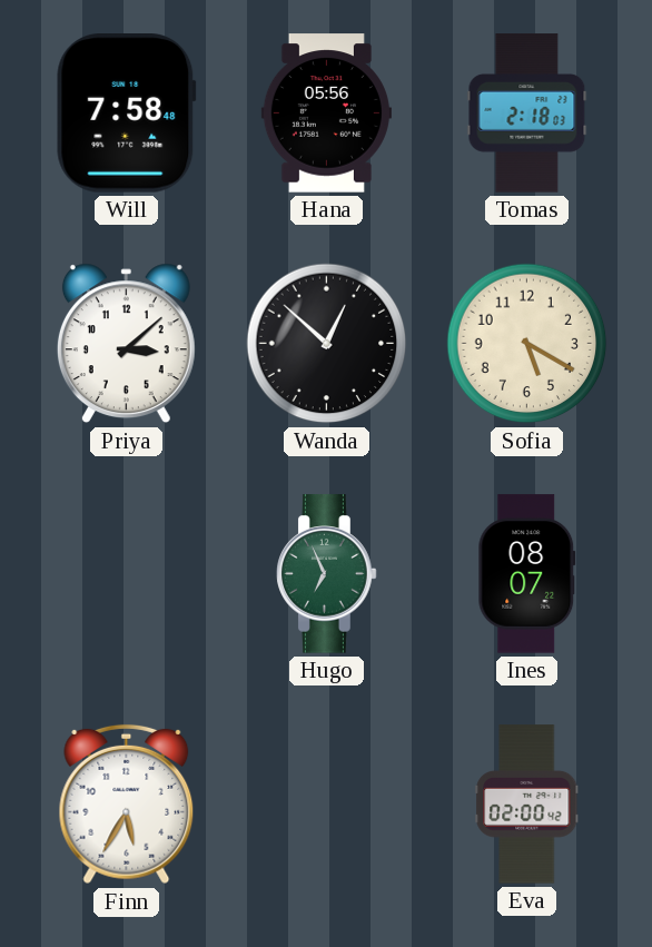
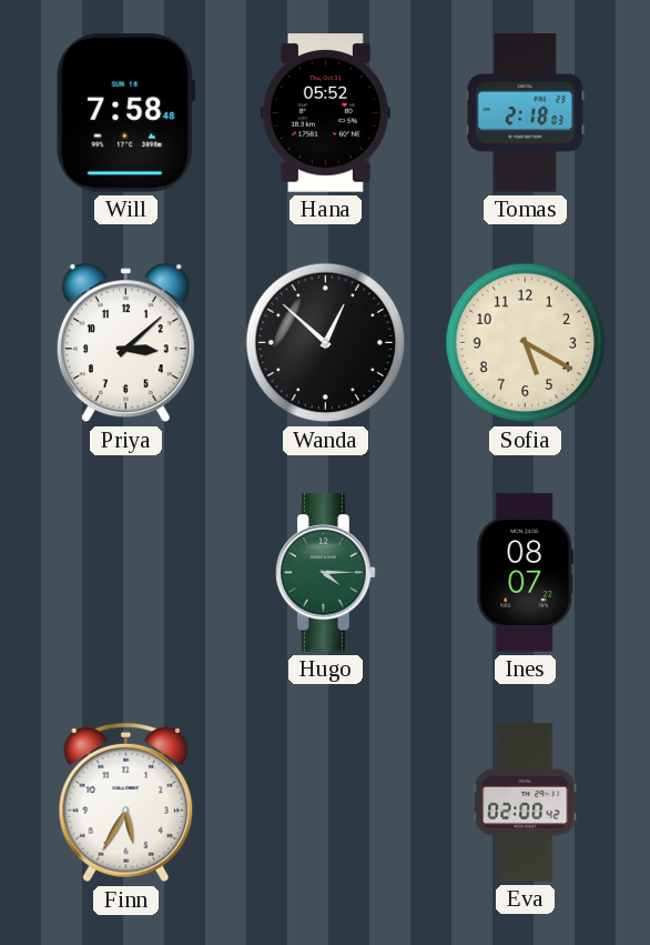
Hana: 05:56 -> 05:52
Hugo: 6:56 -> 4:15
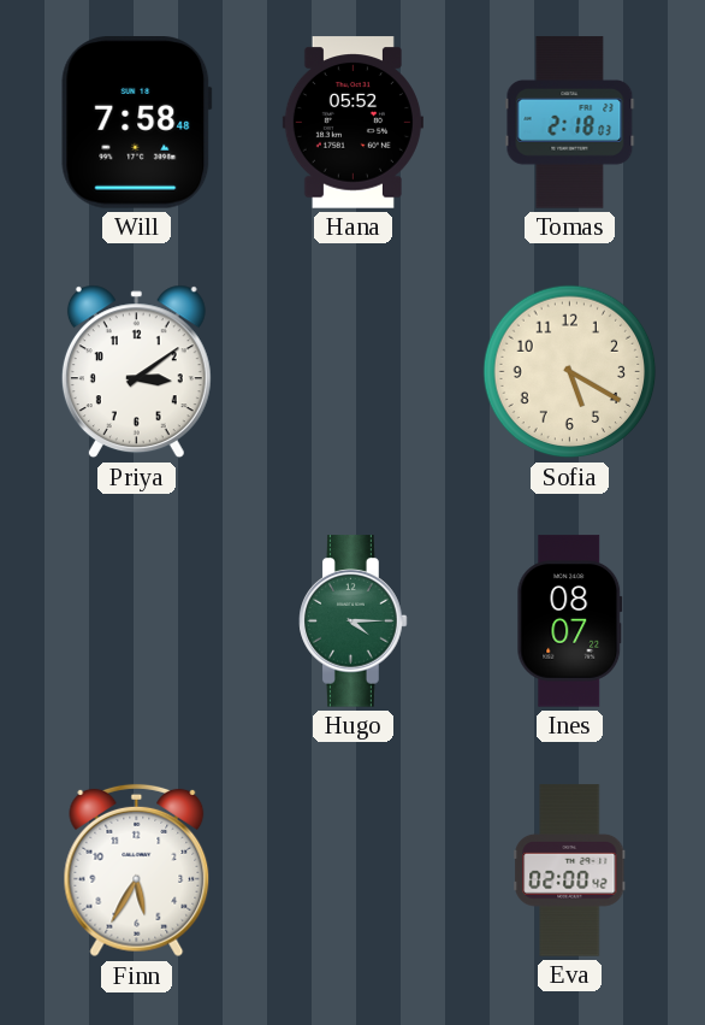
Priya: 3:08 -> 3:09
Wanda: 12:52 -> none
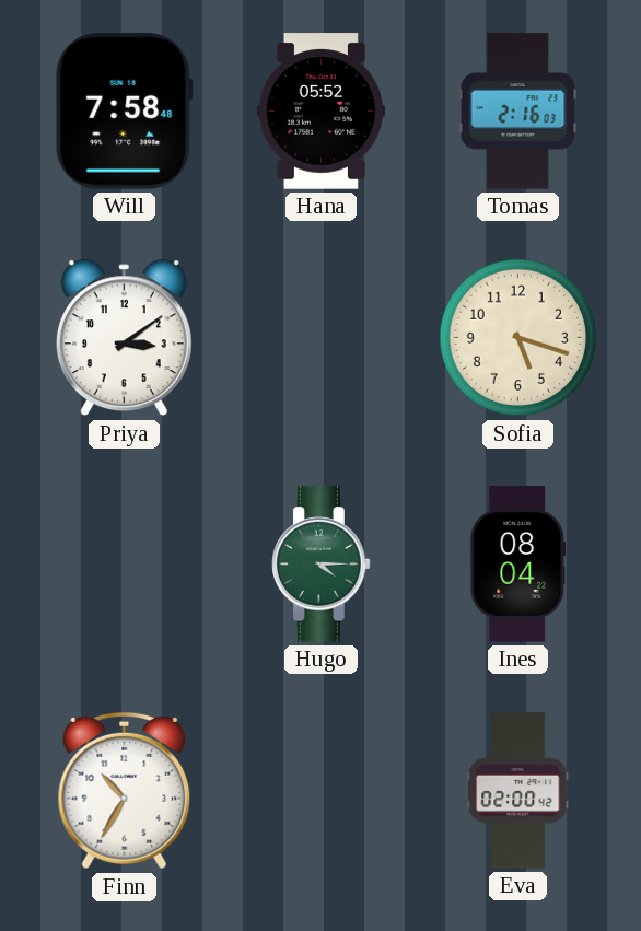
Tomas: 2:18 -> 2:16
Sofia: 5:20 -> 5:18
Ines: 08:07 -> 08:04
Finn: 5:35 -> 10:35
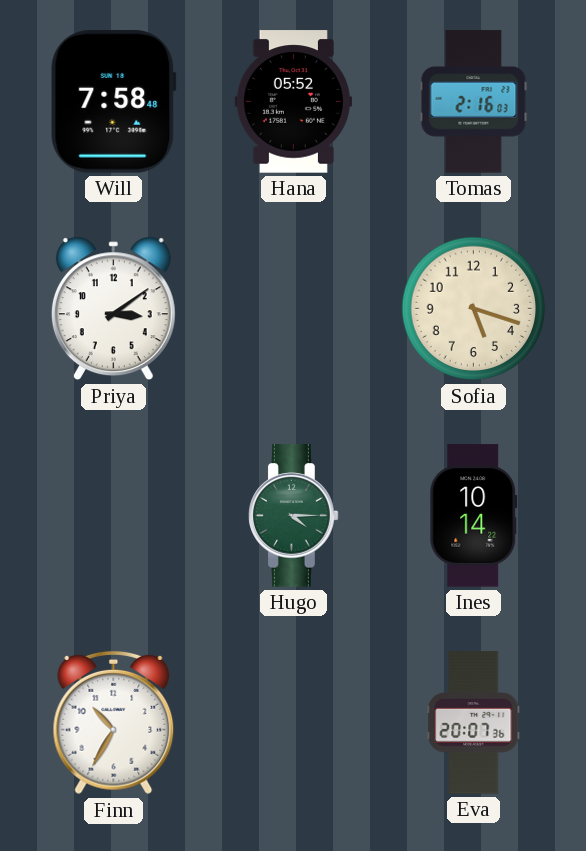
Ines: 08:04 -> 10:14
Eva: 02:00 -> 20:07
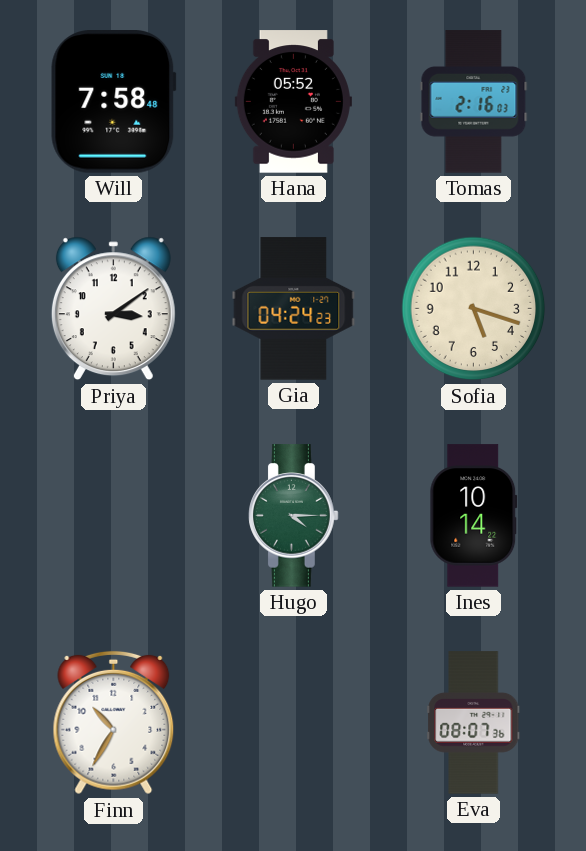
Gia: none -> 04:24
Eva: 20:07 -> 08:07
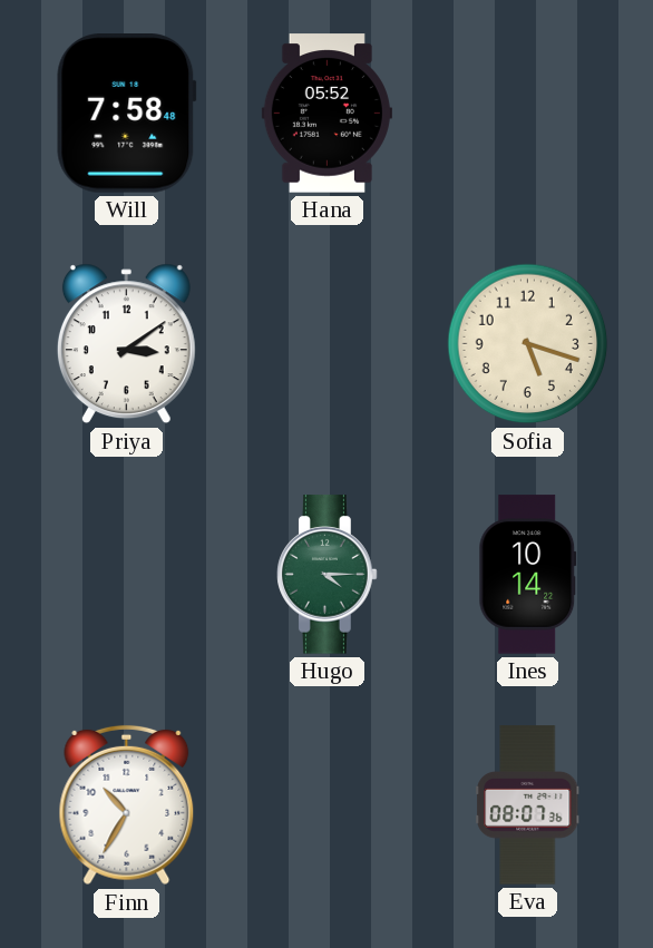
Tomas: 2:16 -> none
Gia: 04:24 -> none
